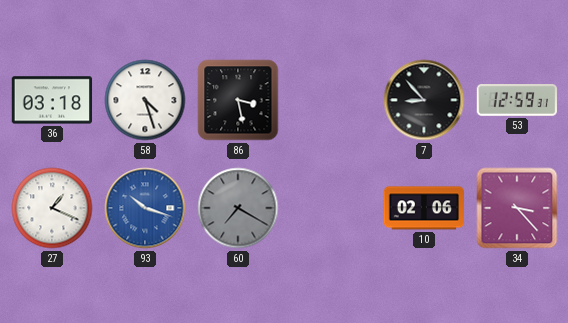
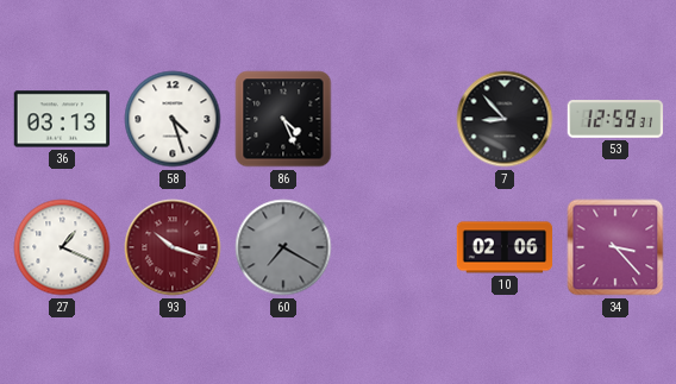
36: 03:18 -> 03:13
86: 3:28 -> 4:26
93 dial: blue -> burgundy
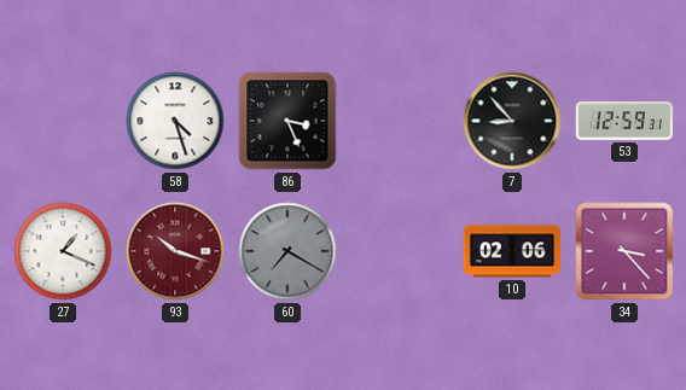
36: 03:13 -> none
86: 4:26 -> 3:26
